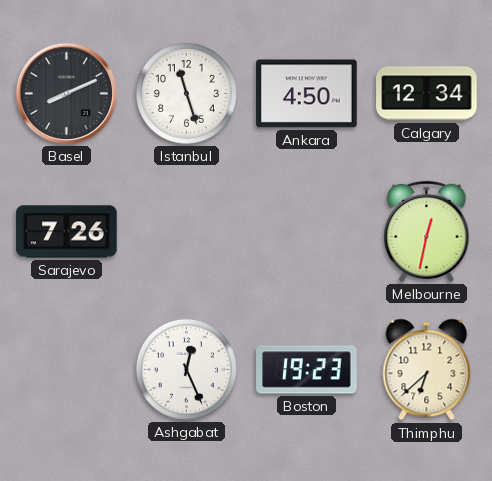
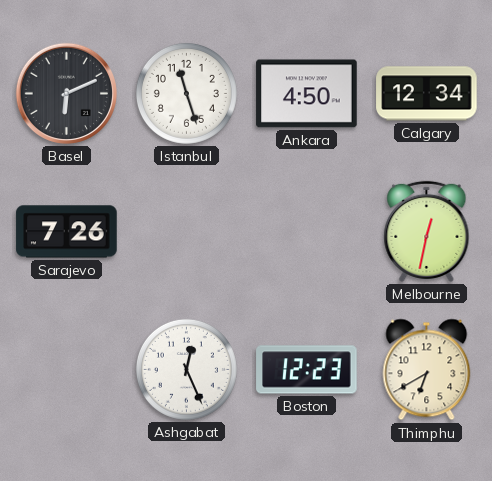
Basel: 8:11 -> 6:11
Boston: 19:23 -> 12:23
Thimphu: 6:38 -> 6:40
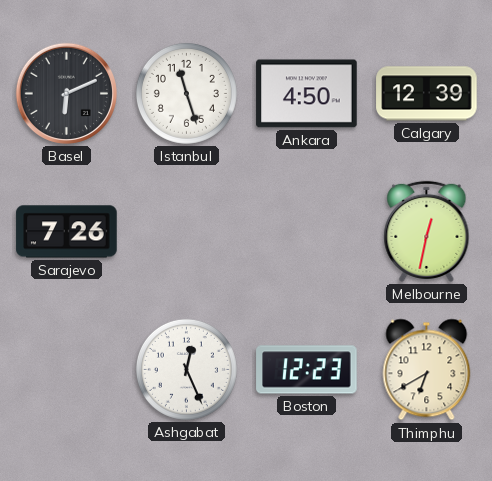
Calgary: 12:34 -> 12:39
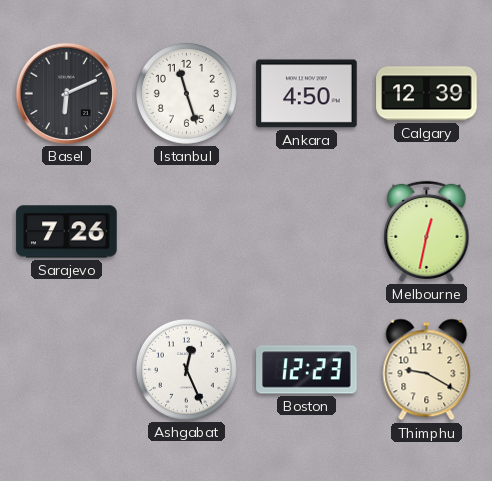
Thimphu: 6:40 -> 9:20
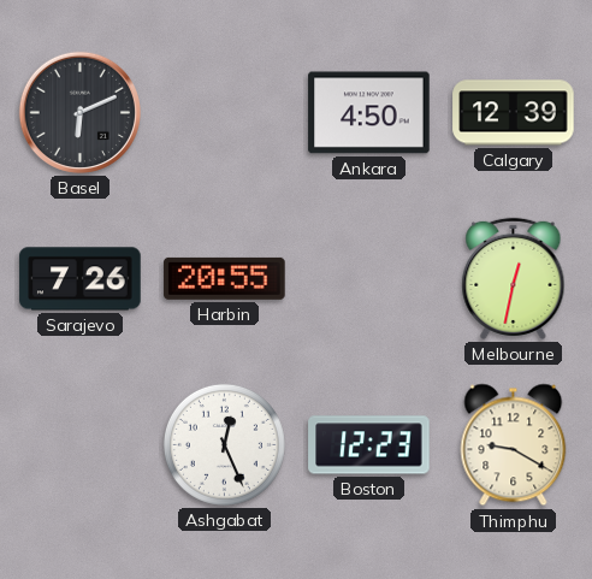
Istanbul: 11:27 -> none
Harbin: none -> 20:55
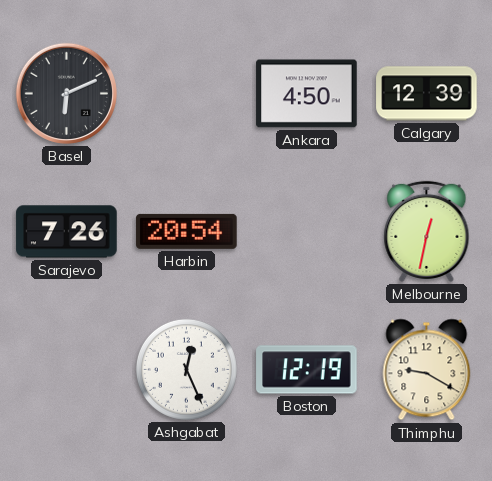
Harbin: 20:55 -> 20:54
Boston: 12:23 -> 12:19
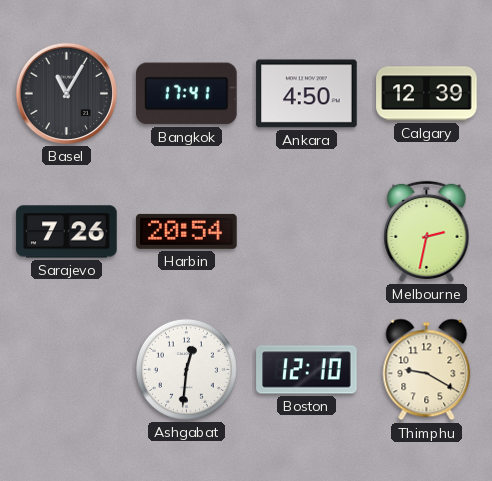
Basel: 6:11 -> 11:05
Bangkok: none -> 17:41
Melbourne: 12:32 -> 2:32
Ashgabat: 12:26 -> 12:31
Boston: 12:19 -> 12:10
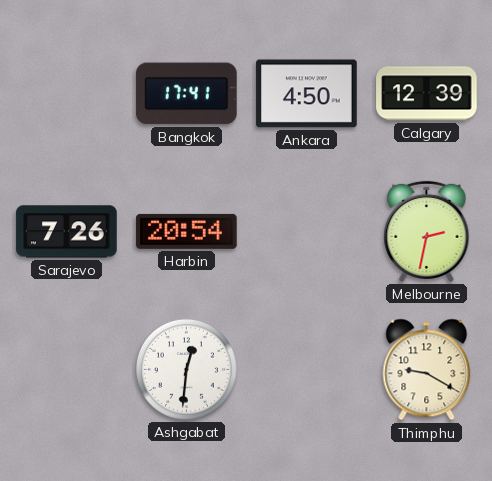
Basel: 11:05 -> none
Boston: 12:10 -> none
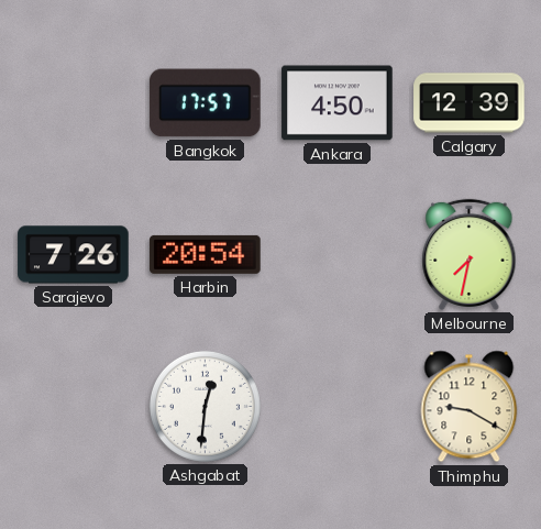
Bangkok: 17:41 -> 17:57
Melbourne: 2:32 -> 7:32
